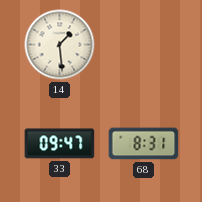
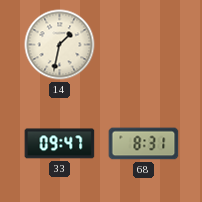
14: 1:29 -> 1:32
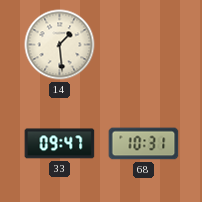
14: 1:32 -> 1:29
68: 8:31 -> 10:31
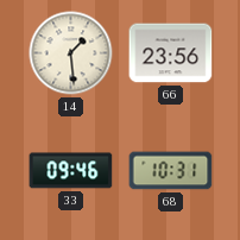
66: none -> 23:56
33: 09:47 -> 09:46
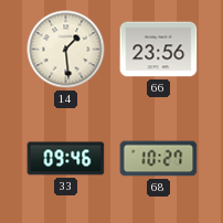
68: 10:31 -> 10:27
